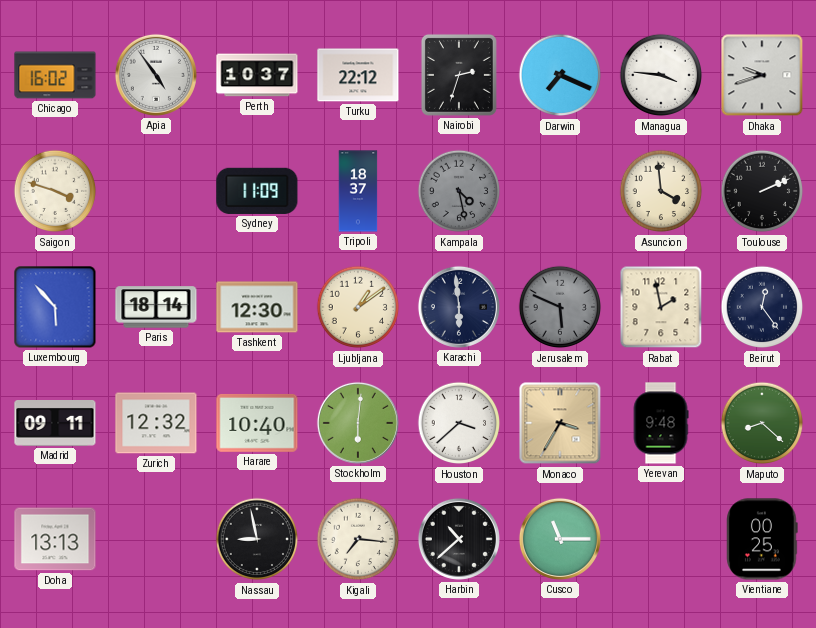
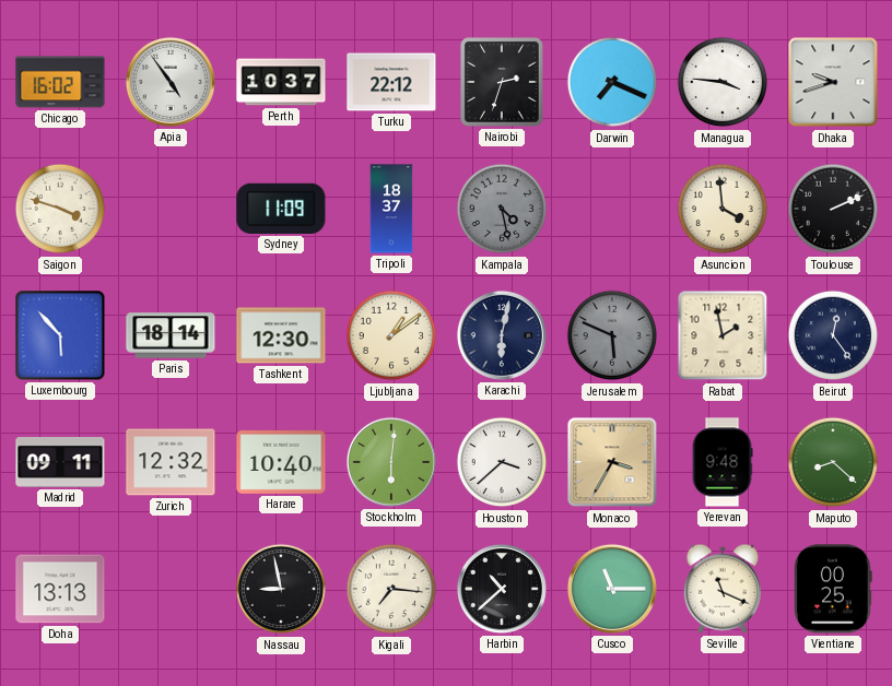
Karachi: 5:59 -> 6:02
Seville: none -> 11:19
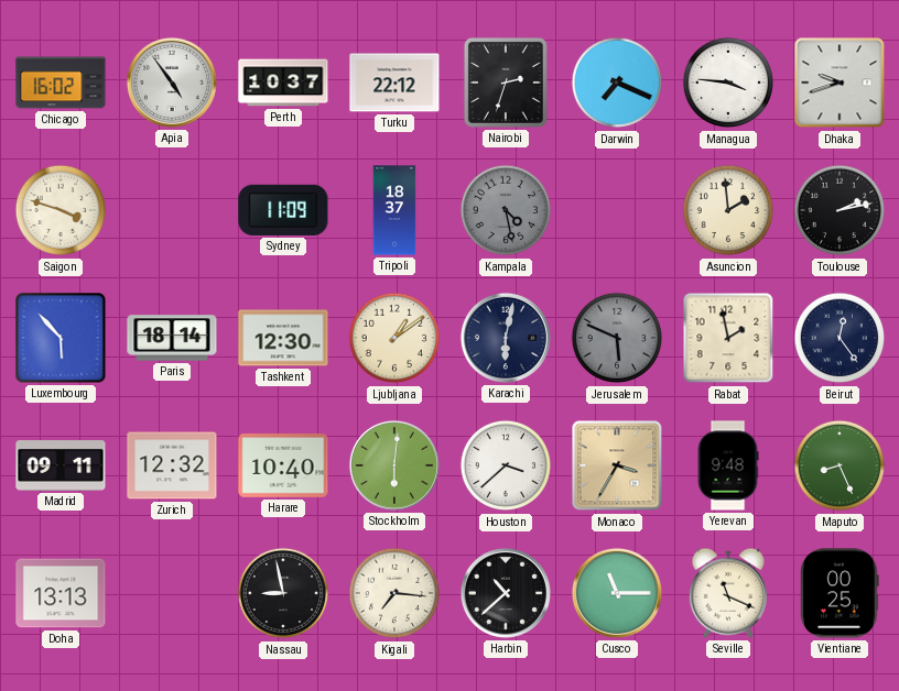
Asuncion: 3:59 -> 1:59
Toulouse: 2:11 -> 2:13
Maputo: 8:22 -> 8:26
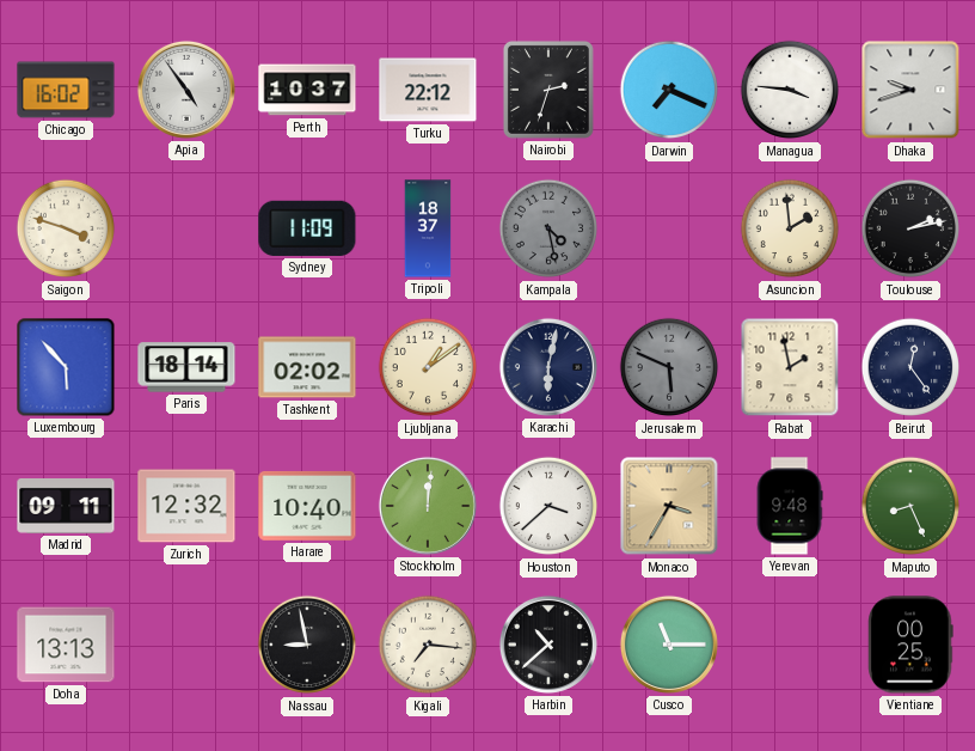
Tashkent: 12:30 -> 02:02
Stockholm: 6:01 -> 12:01
Seville: 11:19 -> none
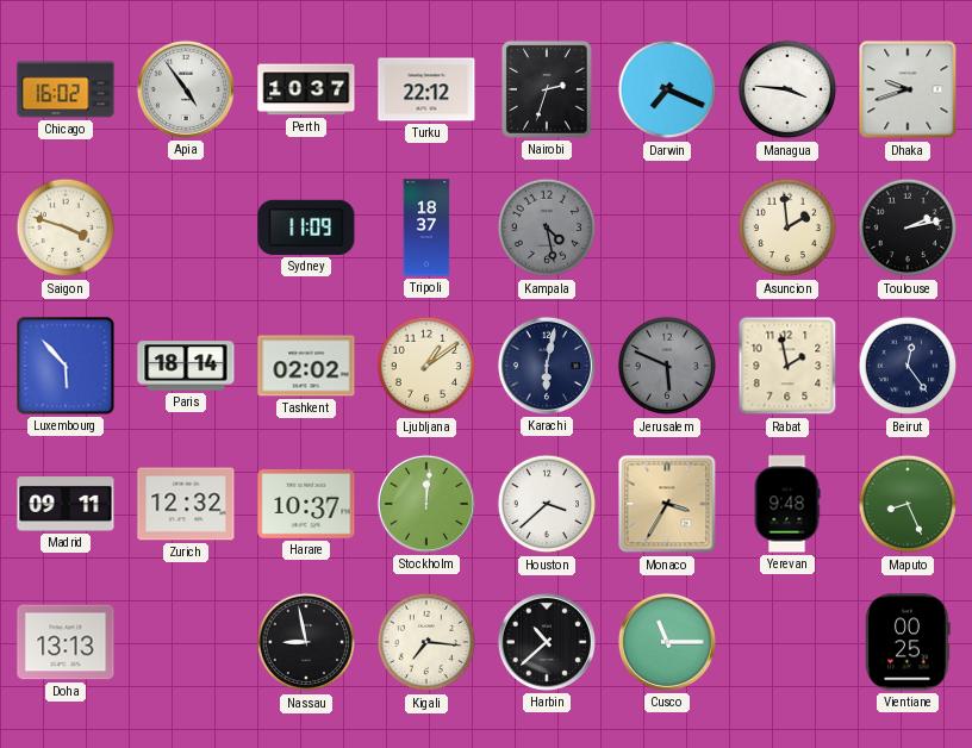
Harare: 10:40 -> 10:37
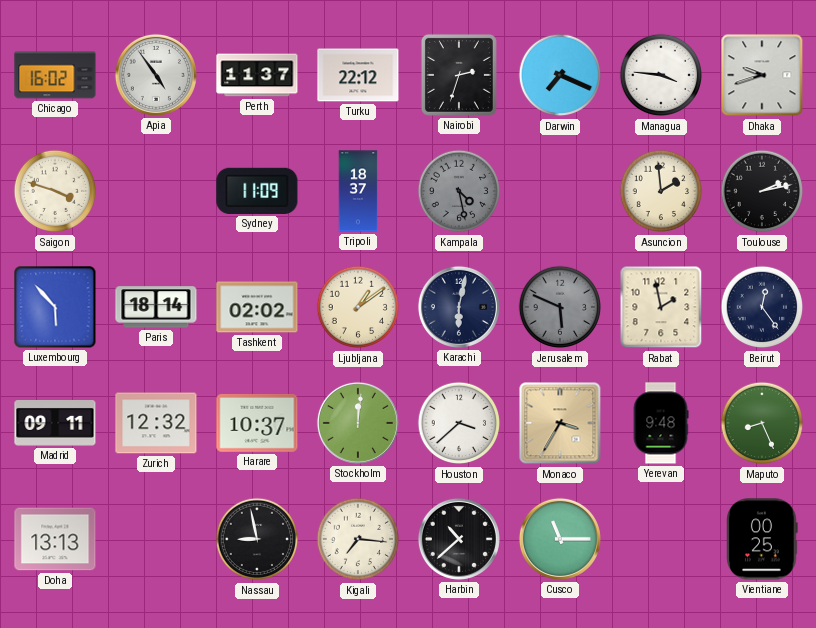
Perth: 10:37 -> 11:37
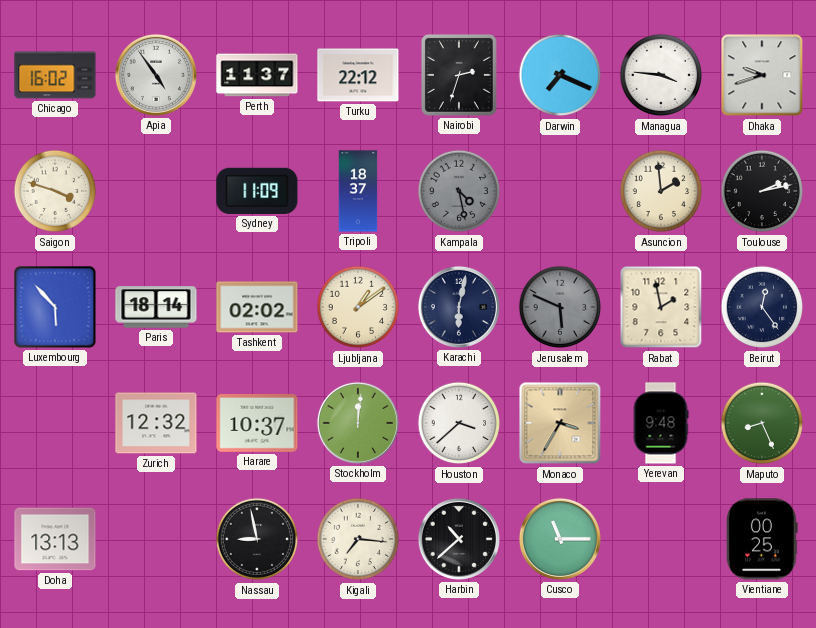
Madrid: 09:11 -> none
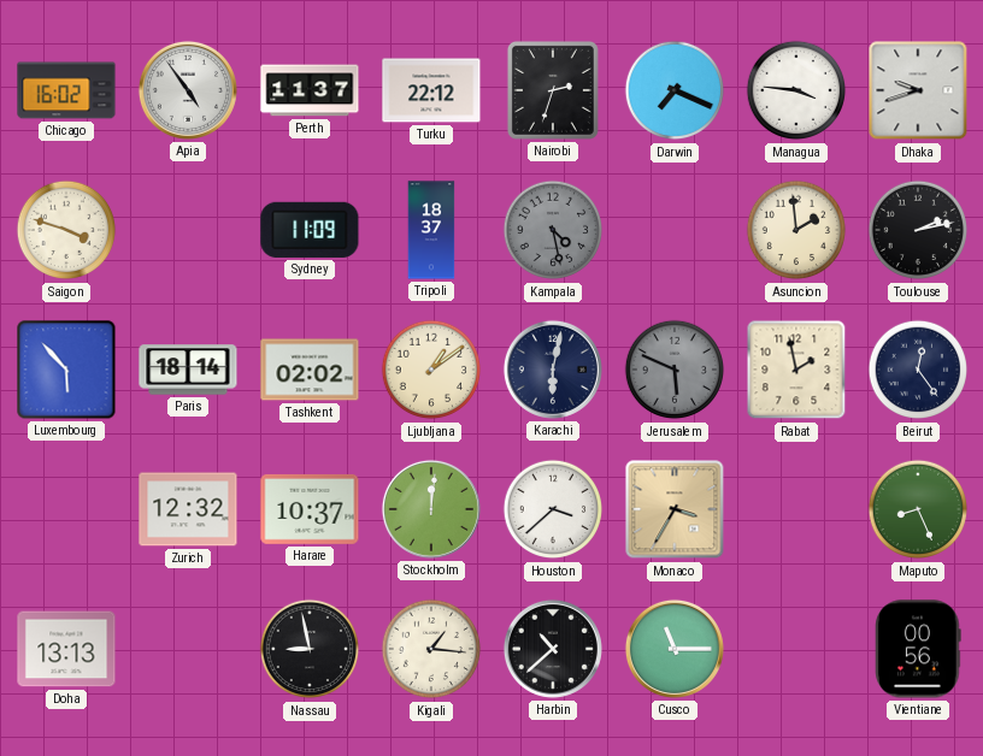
Yerevan: 9:48 -> none
Kigali: 7:16 -> 1:16
Vientiane: 00:25 -> 00:56
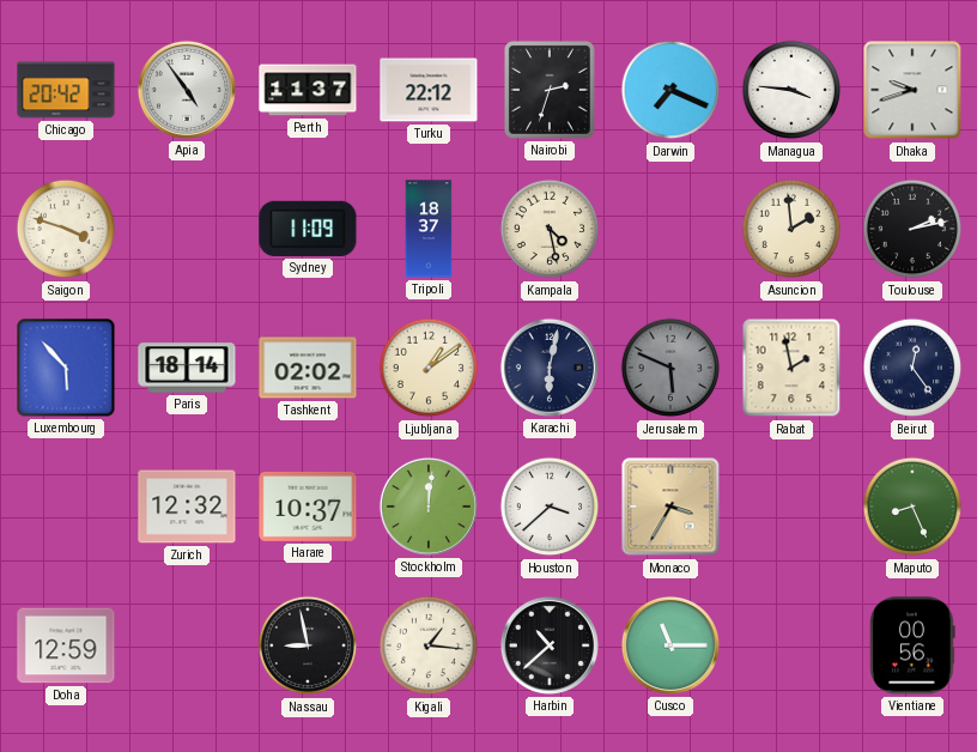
Chicago: 16:02 -> 20:42
Kampala dial: grey -> cream
Doha: 13:13 -> 12:59
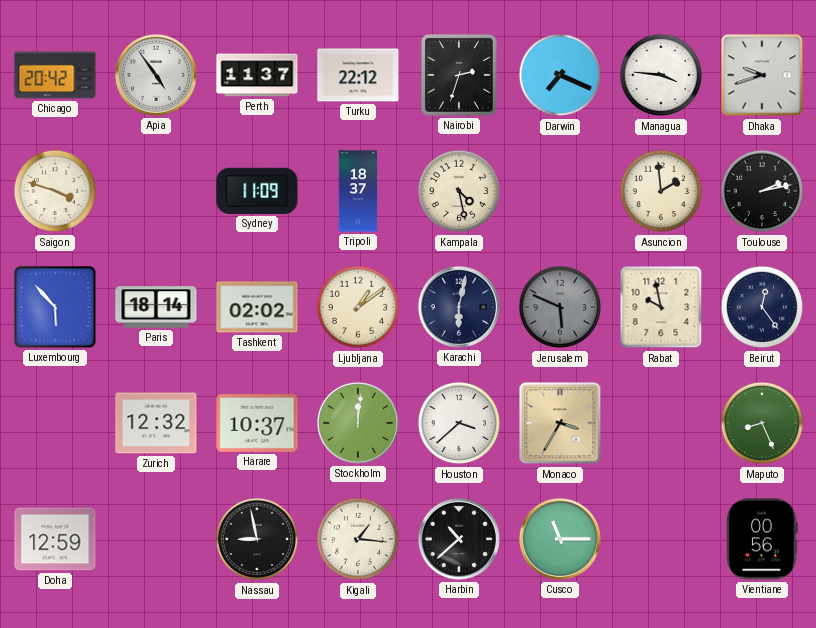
Rabat: 1:58 -> 9:58
